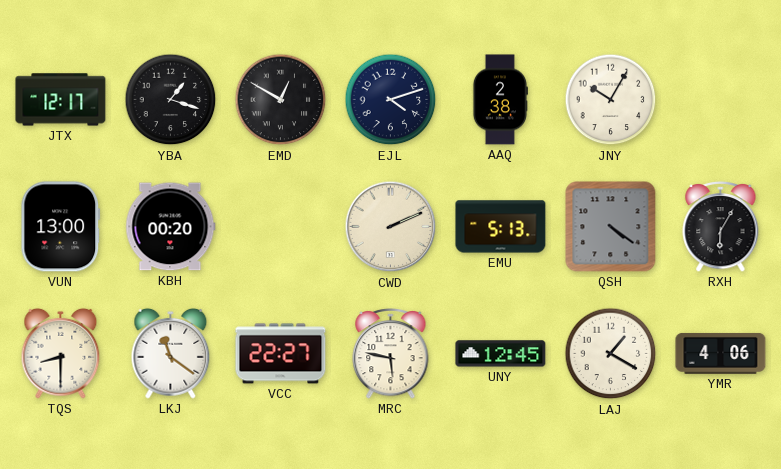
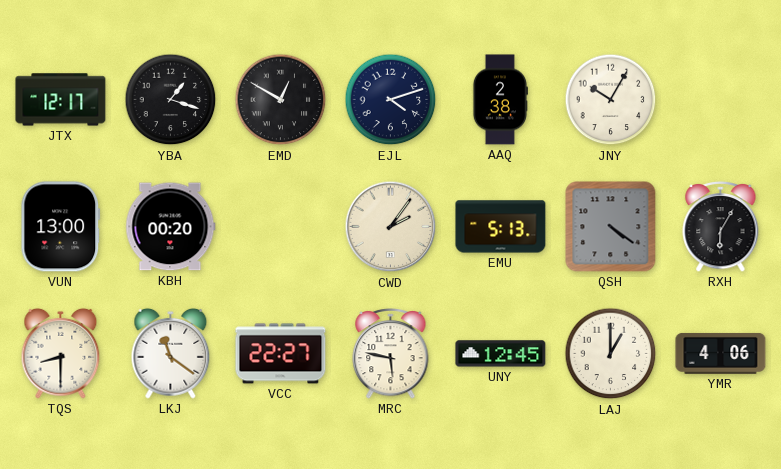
CWD: 2:11 -> 2:06
LAJ: 1:20 -> 1:00
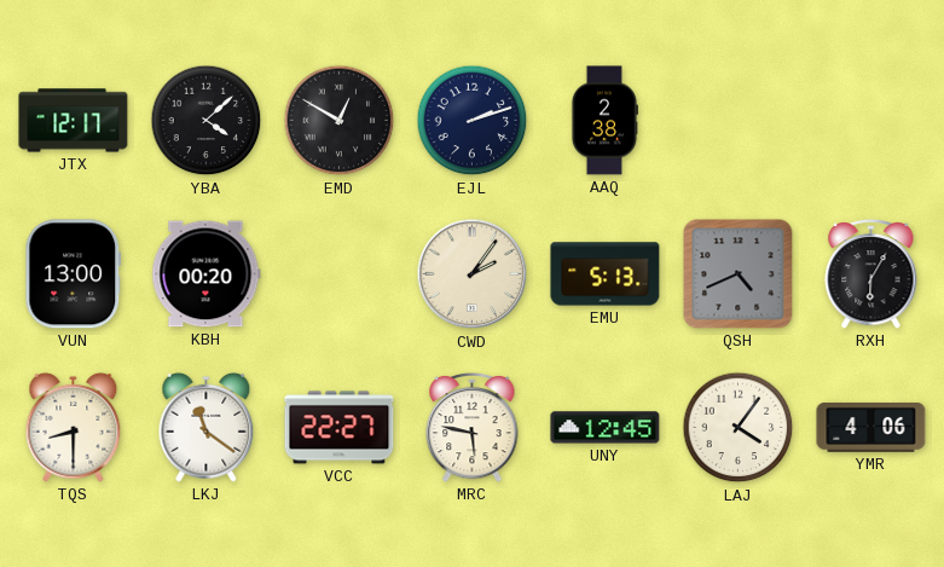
YBA: 1:18 -> 4:08
EJL: 4:12 -> 2:12
JNY: 10:05 -> none
QSH: 4:21 -> 4:41
LAJ: 1:00 -> 4:06
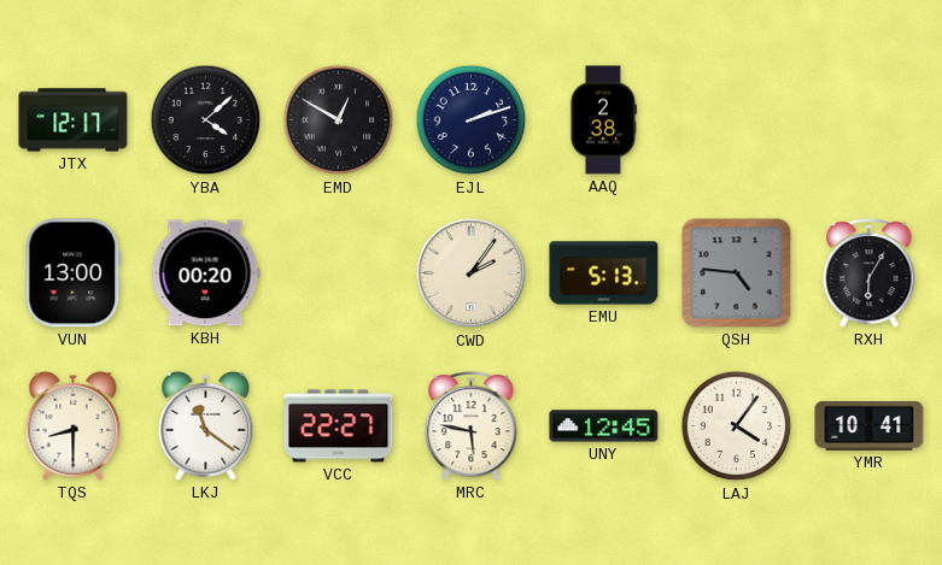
QSH: 4:41 -> 4:46
YMR: 4:06 -> 10:41
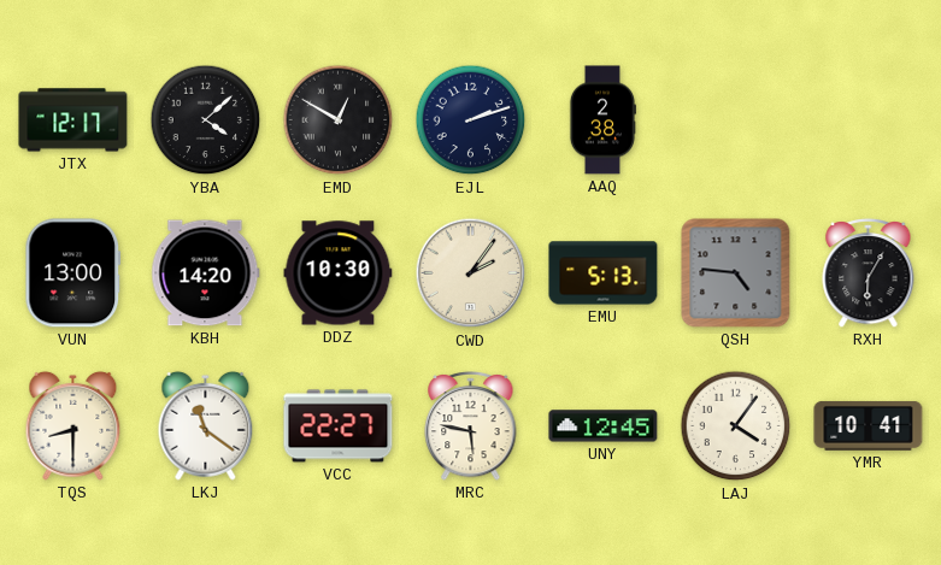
KBH: 00:20 -> 14:20
DDZ: none -> 10:30
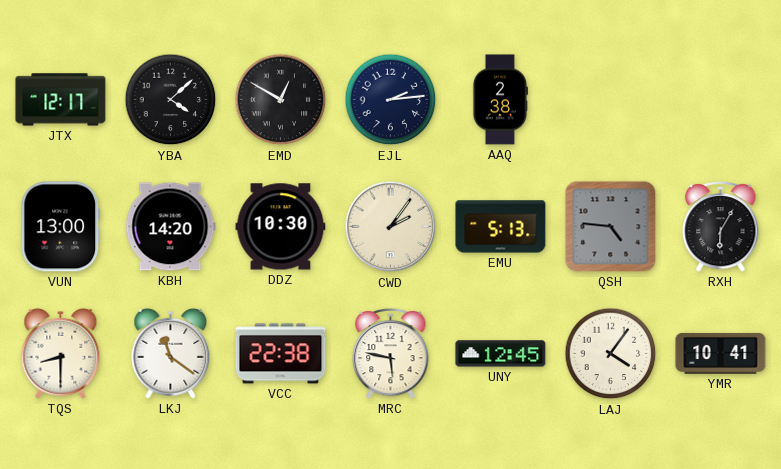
EJL: 2:12 -> 2:14
VCC: 22:27 -> 22:38
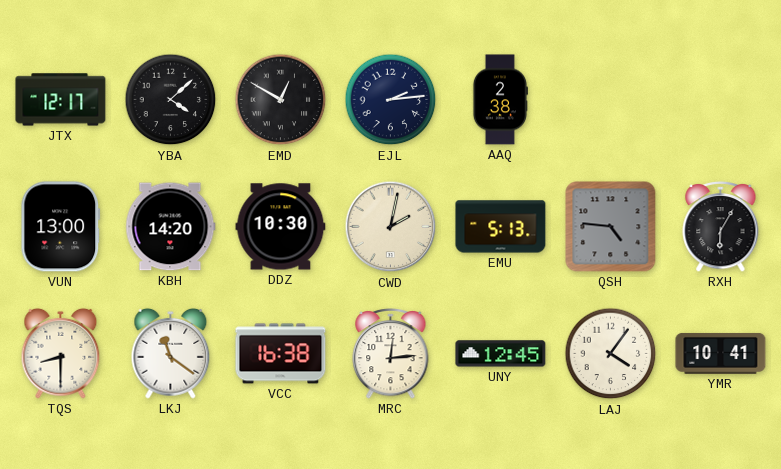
CWD: 2:06 -> 2:02
VCC: 22:38 -> 16:38
MRC: 5:47 -> 12:14
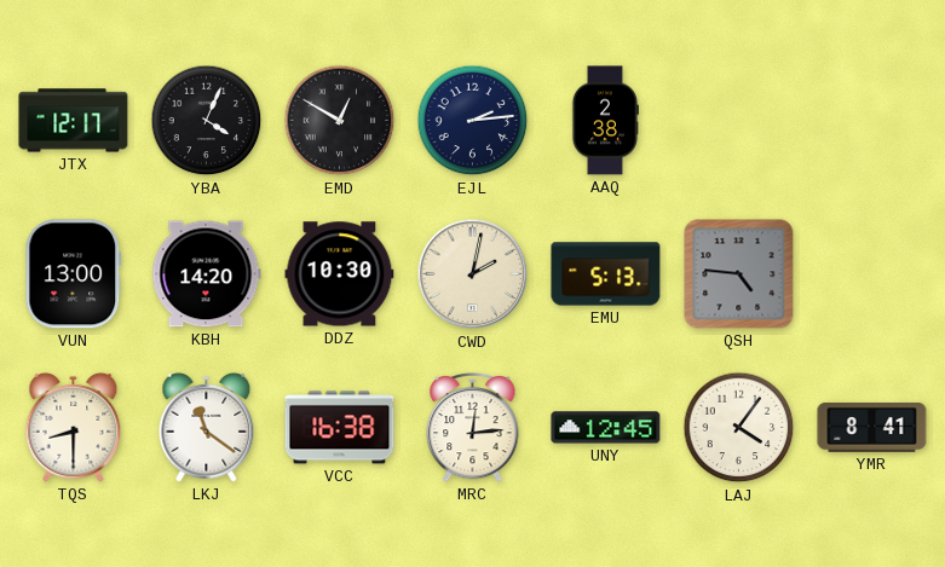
YBA: 4:08 -> 4:04
RXH: 6:05 -> none
YMR: 10:41 -> 8:41
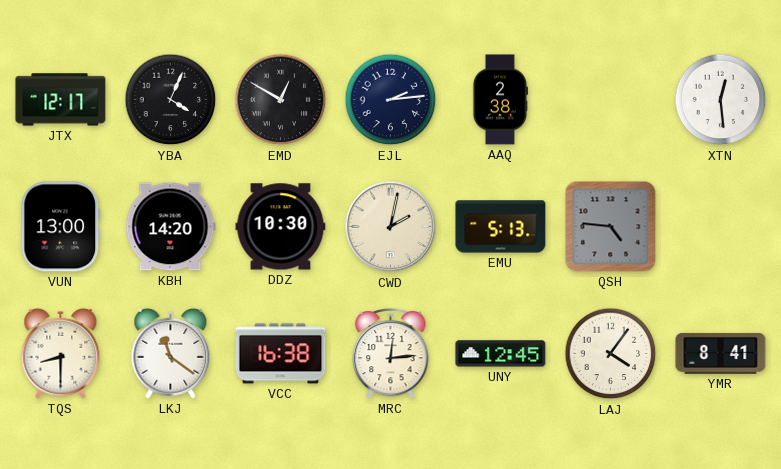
XTN: none -> 12:29
